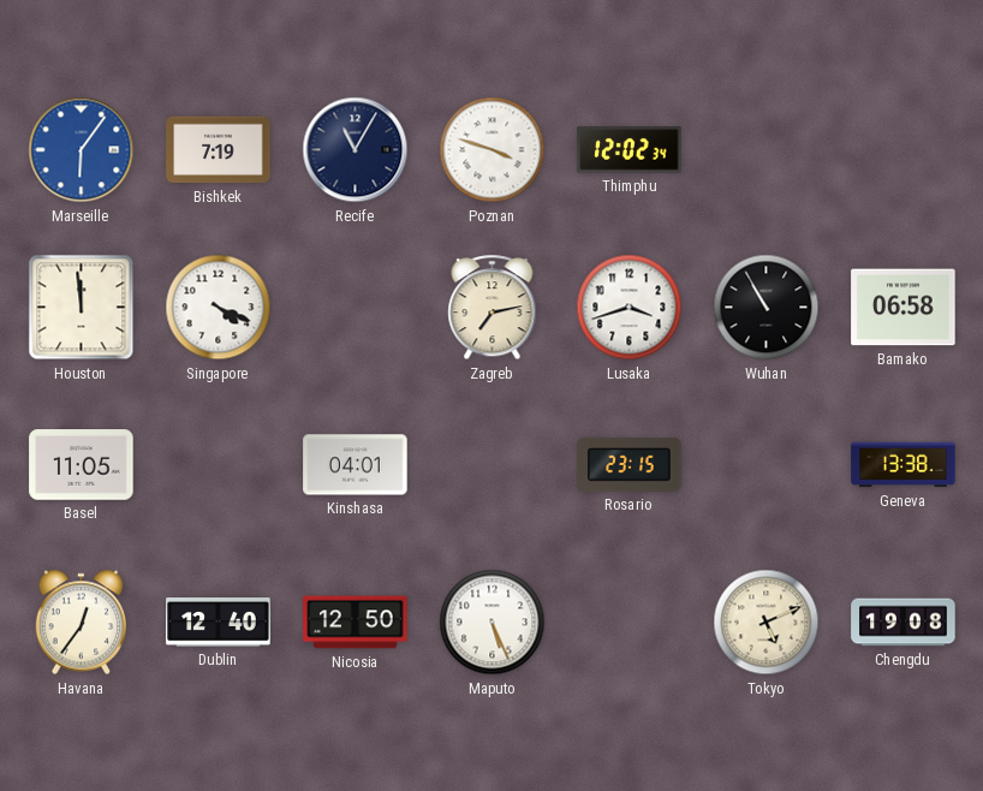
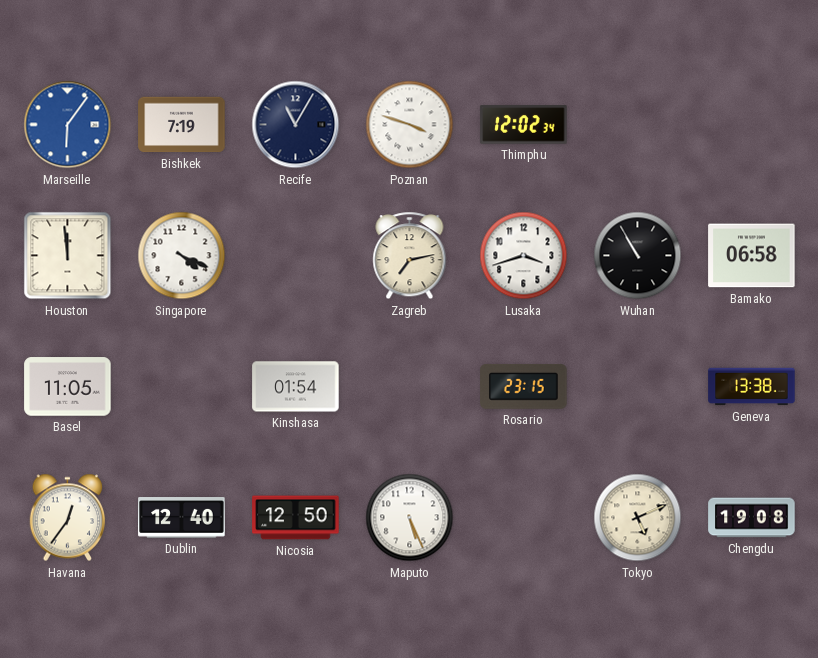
Kinshasa: 04:01 -> 01:54
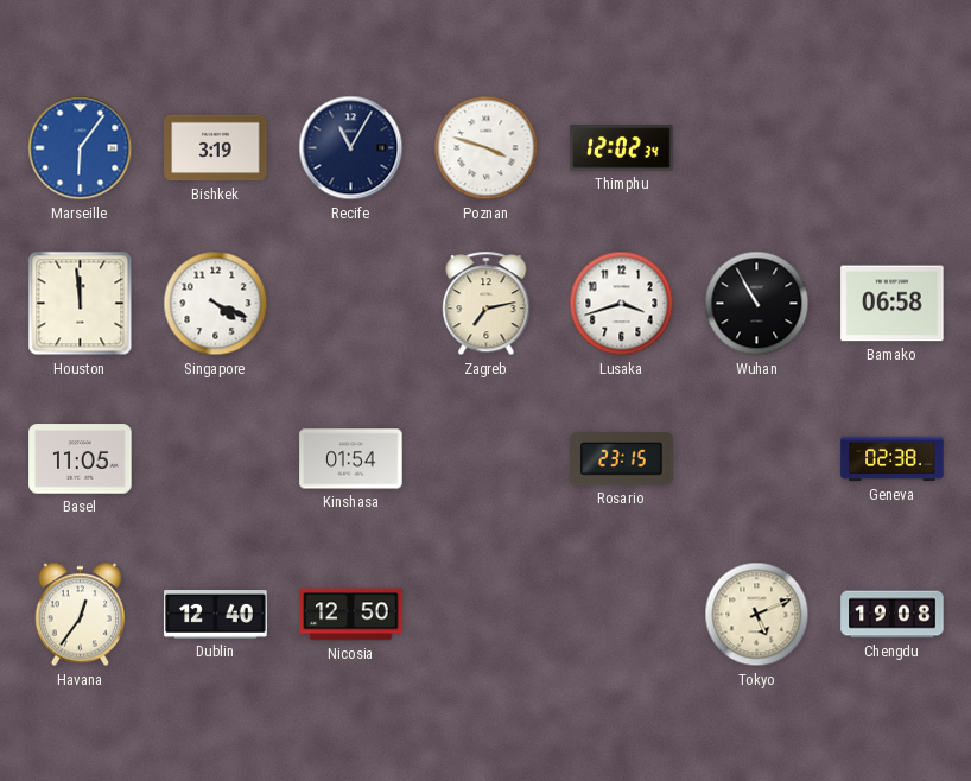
Bishkek: 7:19 -> 3:19
Geneva: 13:38 -> 02:38
Maputo: 5:26 -> none
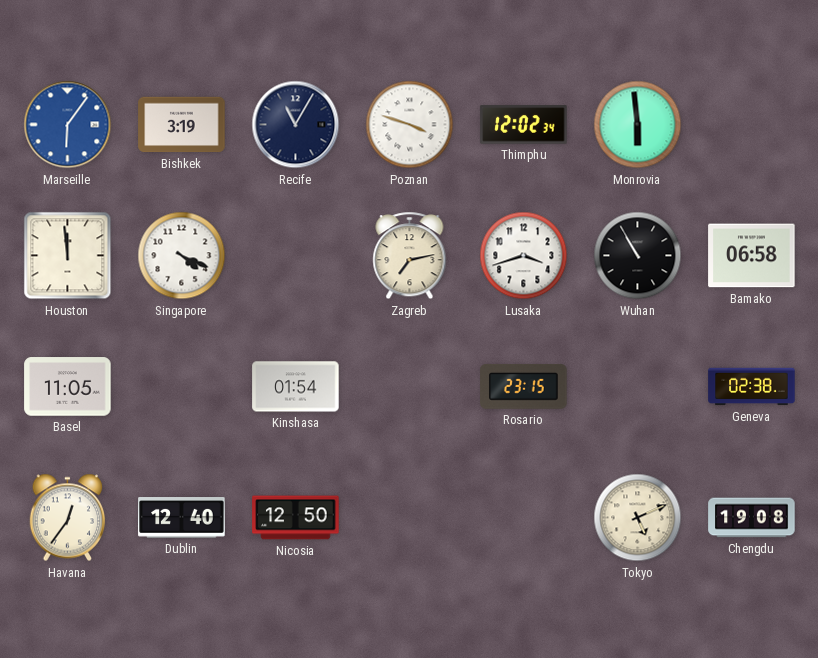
Monrovia: none -> 5:59
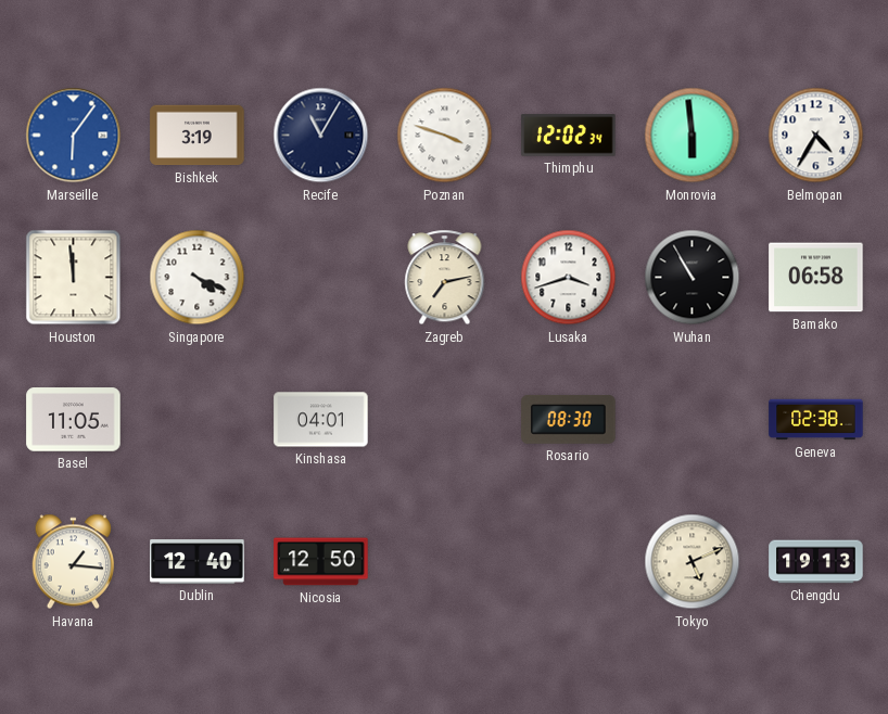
Belmopan: none -> 4:35
Kinshasa: 01:54 -> 04:01
Rosario: 23:15 -> 08:30
Havana: 12:36 -> 1:16
Chengdu: 19:08 -> 19:13
